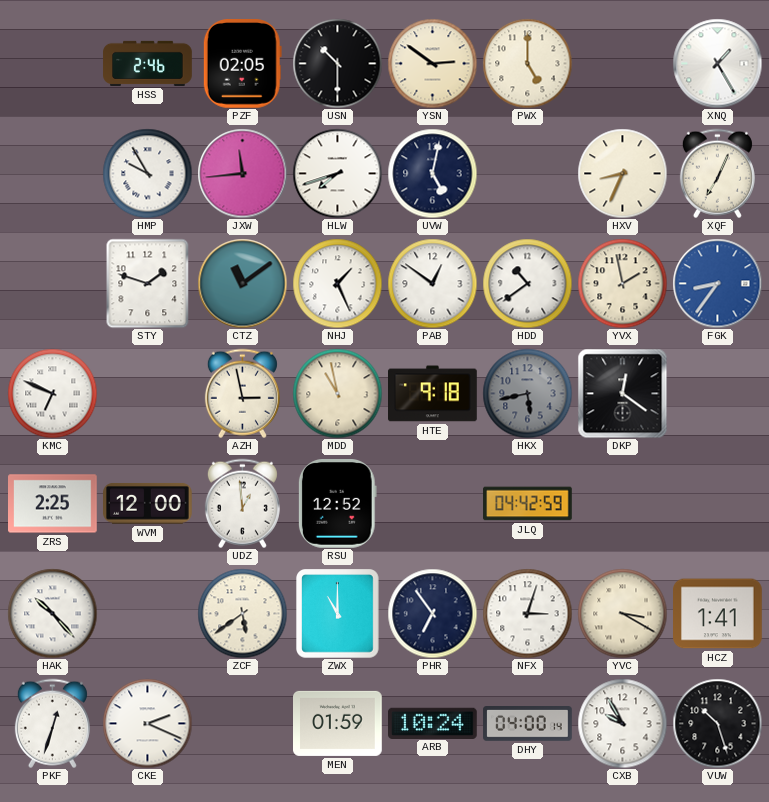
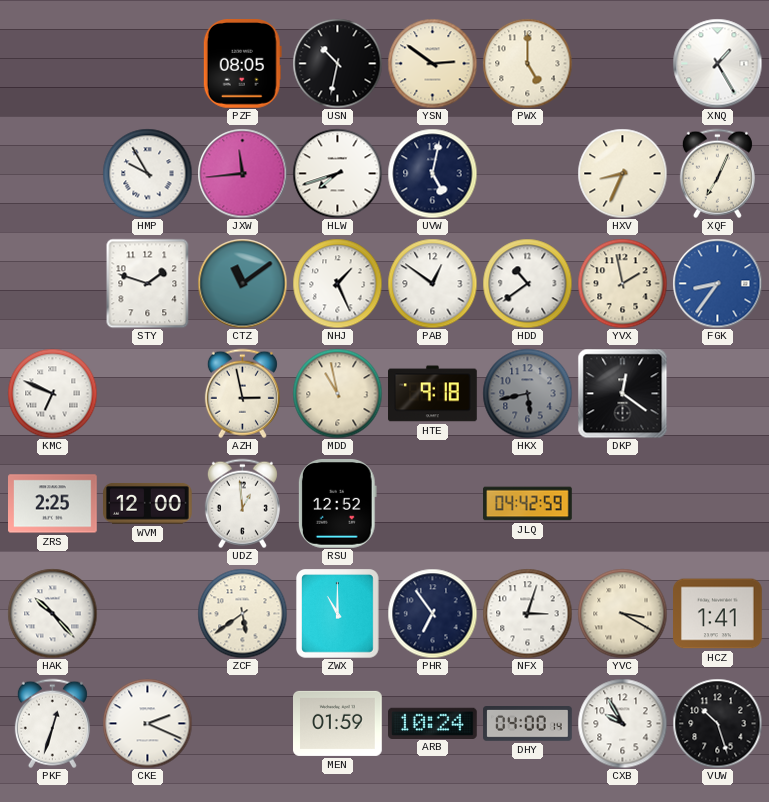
HSS: 2:46 -> none
PZF: 02:05 -> 08:05
USN: 10:30 -> 10:32
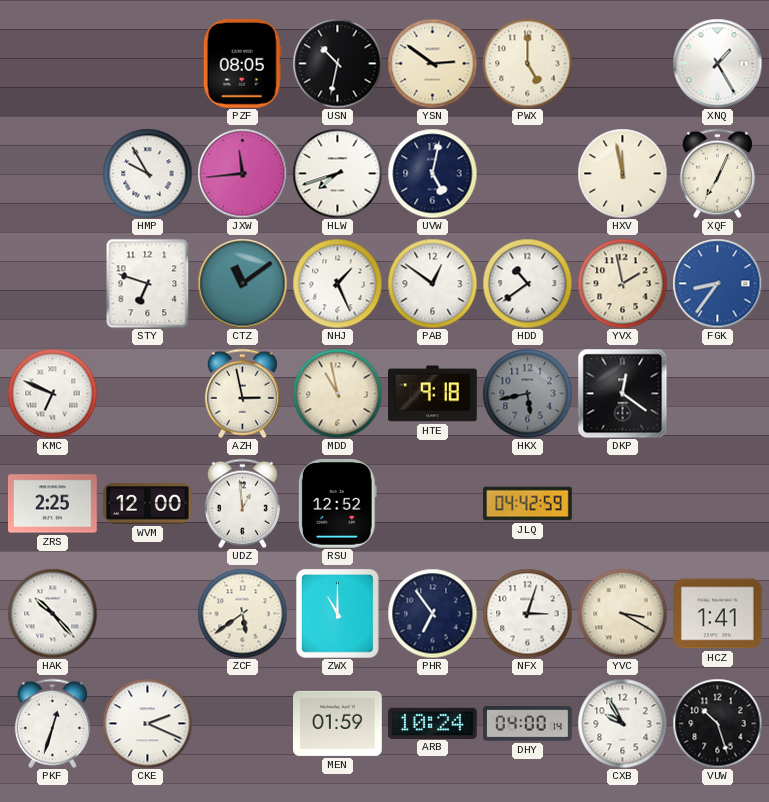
HXV: 8:34 -> 11:58
STY: 1:48 -> 6:48
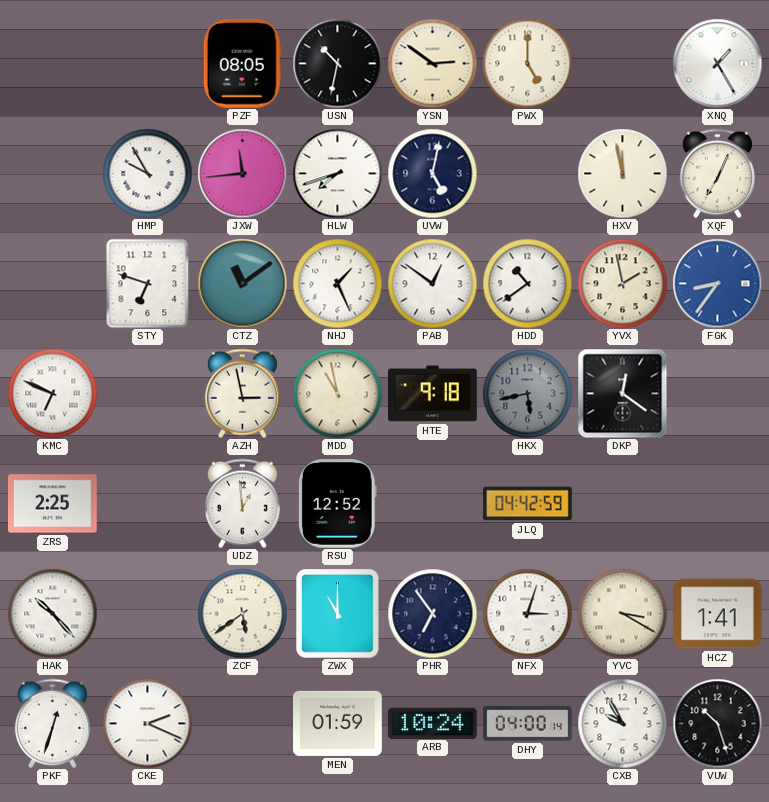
WVM: 12:00 -> none
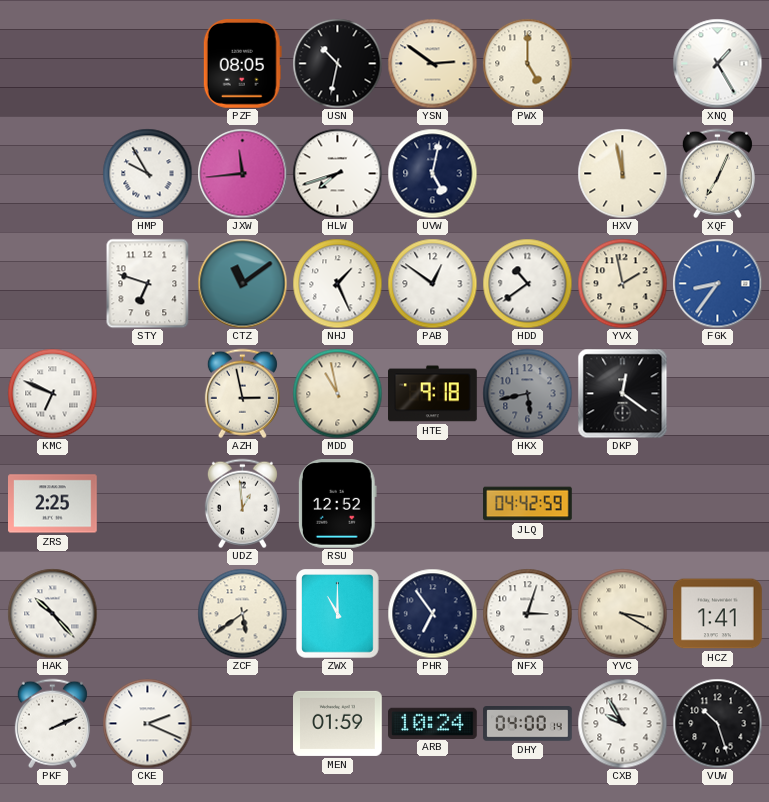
PKF: 12:33 -> 2:11
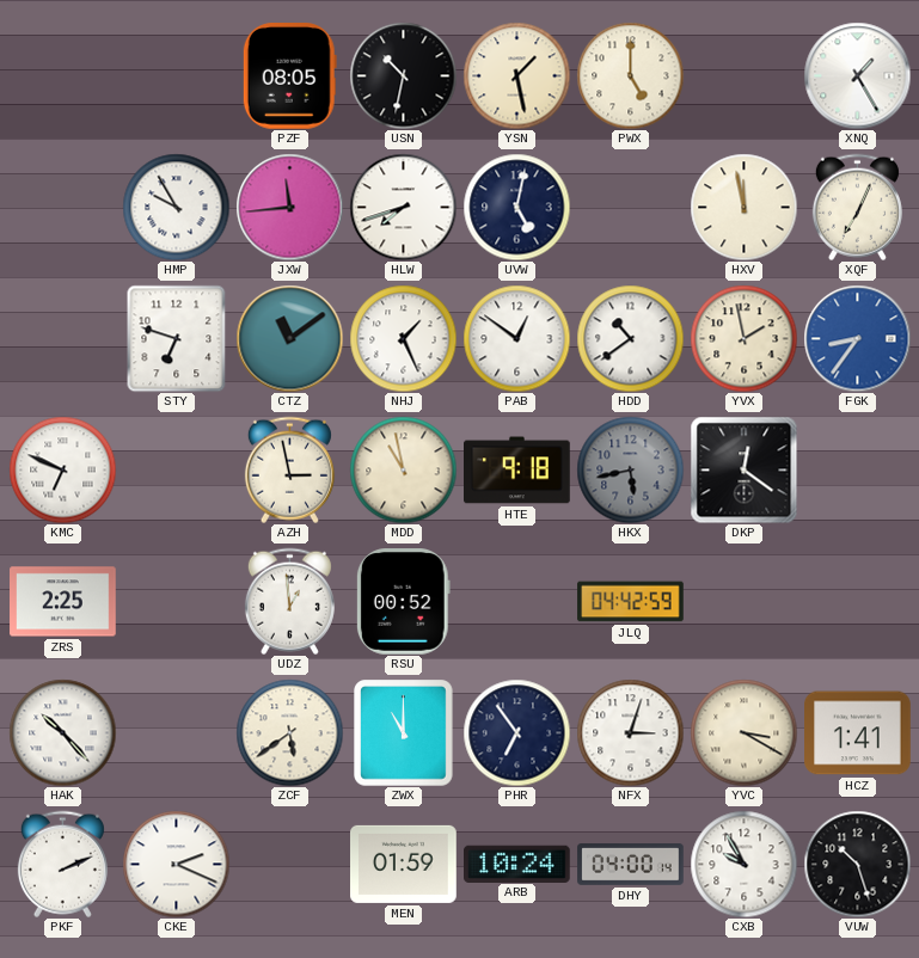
YSN: 2:51 -> 1:28
RSU: 12:52 -> 00:52
